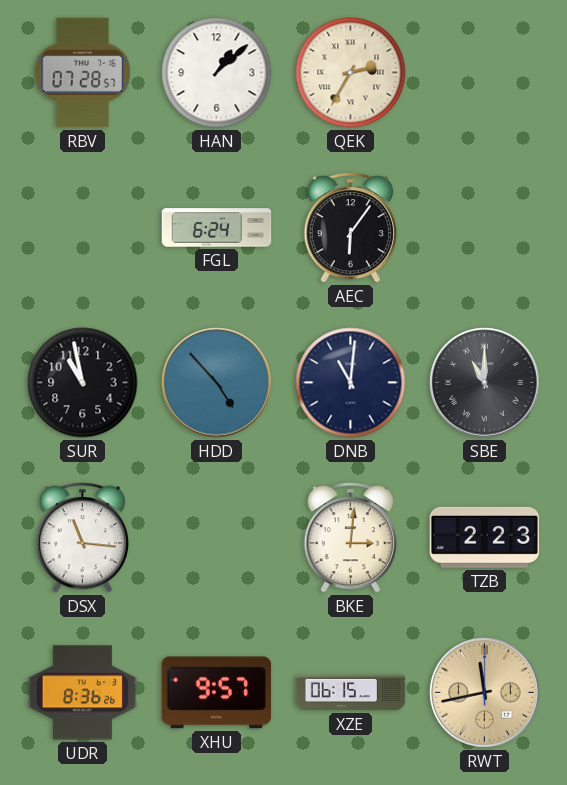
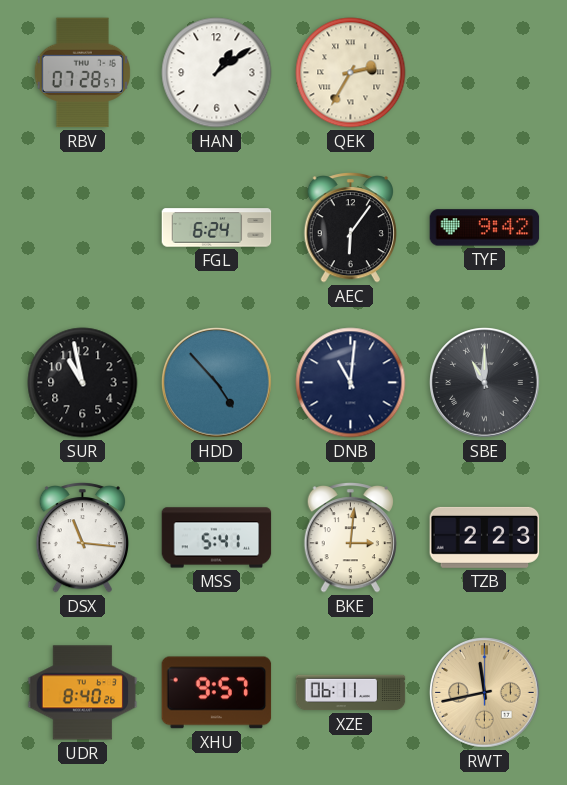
HAN: 1:08 -> 1:09
TYF: none -> 9:42
MSS: none -> 5:41
UDR: 8:36 -> 8:40
XZE: 06:15 -> 06:11
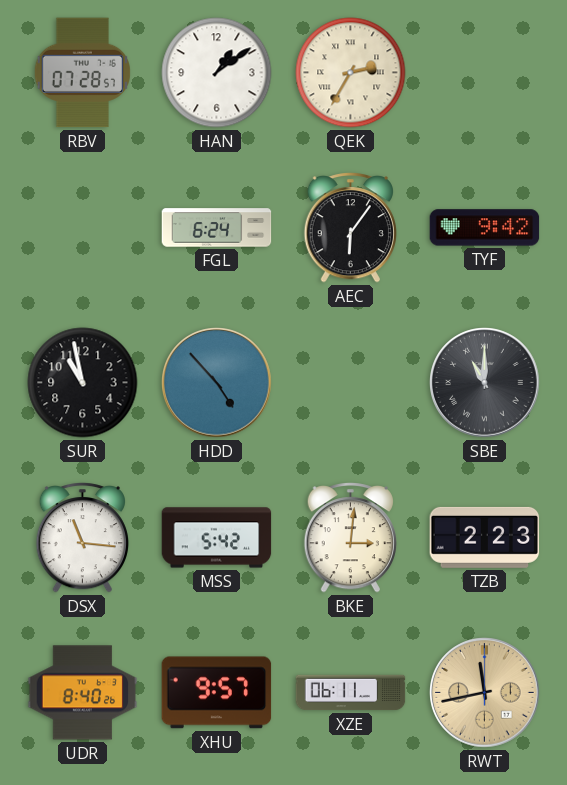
DNB: 11:01 -> none
MSS: 5:41 -> 5:42
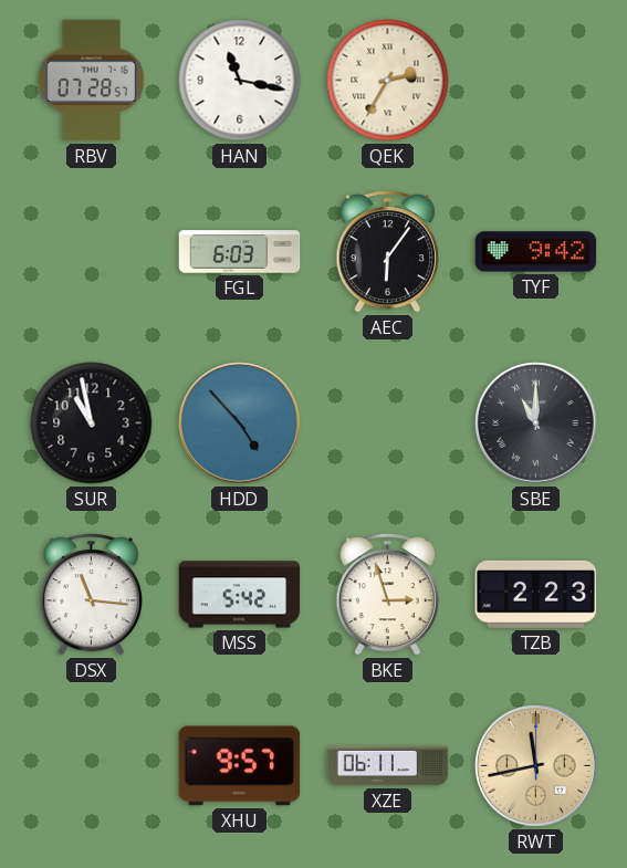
HAN: 1:09 -> 11:17
FGL: 6:24 -> 6:03
BKE: 3:01 -> 2:57
UDR: 8:40 -> none
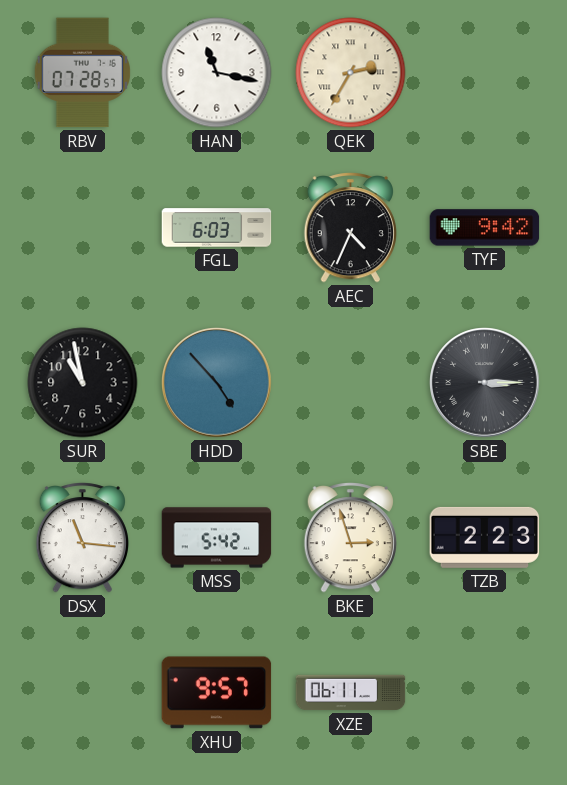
AEC: 6:06 -> 4:34
SBE: 11:00 -> 3:15
RWT: 11:43 -> none
